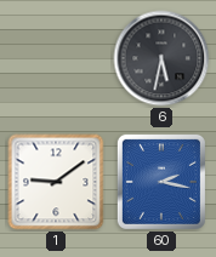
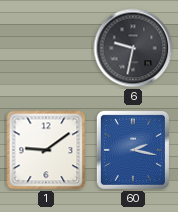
6: 5:32 -> 9:32
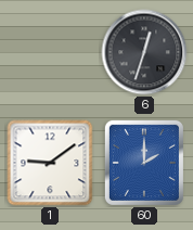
6: 9:32 -> 12:33
60: 2:17 -> 2:00
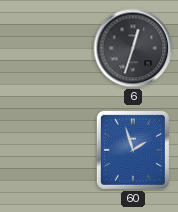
1: 9:09 -> none
60: 2:00 -> 1:57
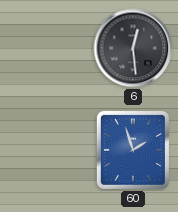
6: 12:33 -> 12:29
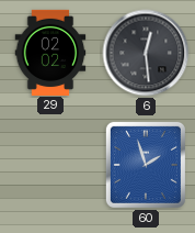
29: none -> 02:02
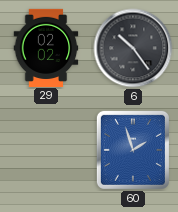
6: 12:29 -> 10:24
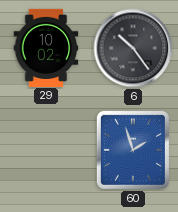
29: 02:02 -> 10:02
